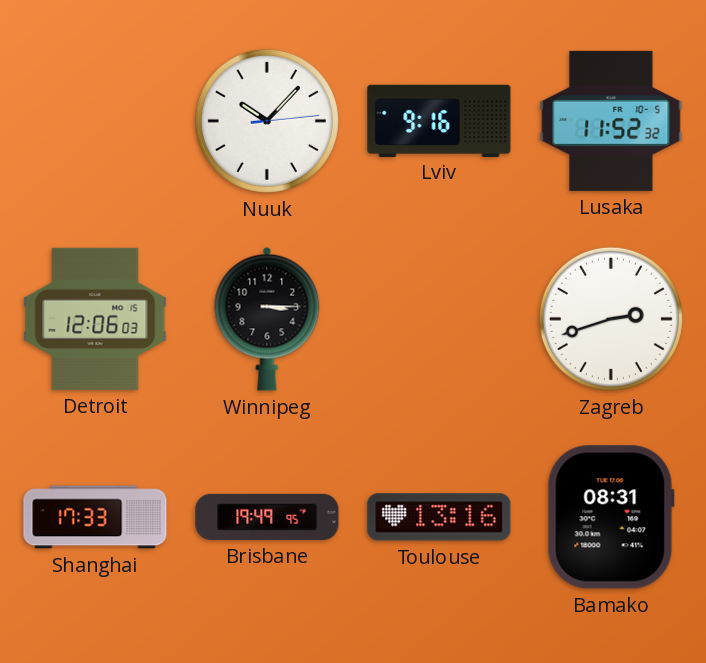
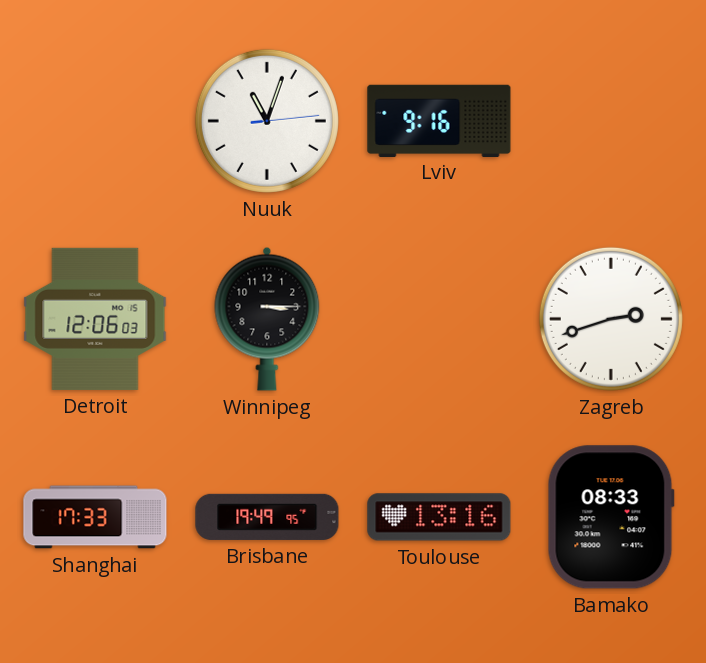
Nuuk: 10:07 -> 11:03
Lusaka: 11:52 -> none
Bamako: 08:31 -> 08:33
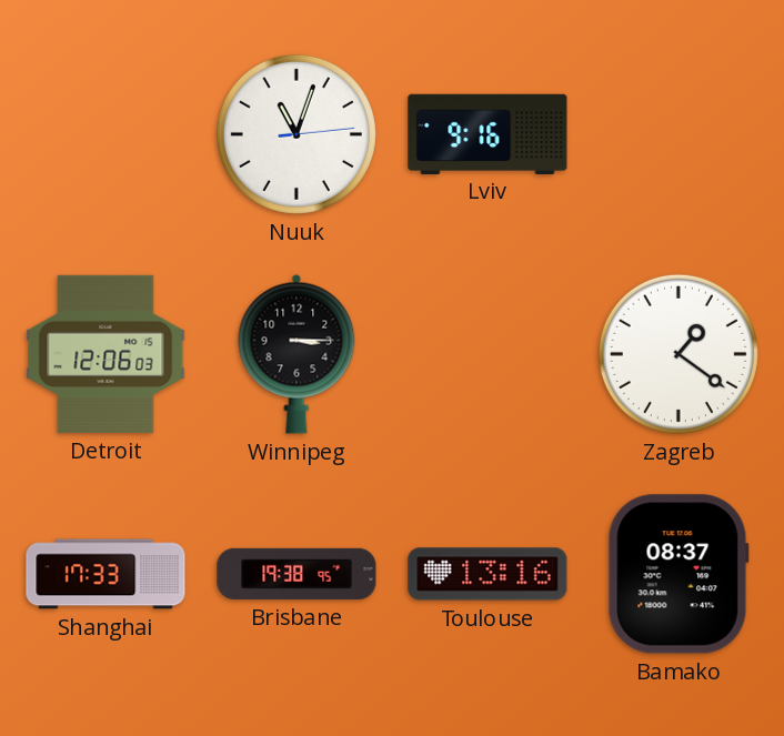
Zagreb: 2:42 -> 1:21
Brisbane: 19:49 -> 19:38
Bamako: 08:33 -> 08:37
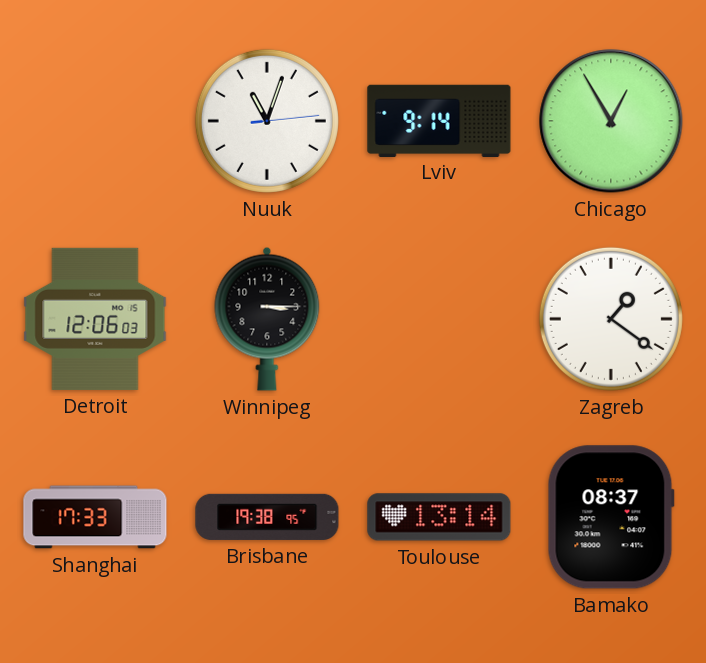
Lviv: 9:16 -> 9:14
Chicago: none -> 12:55
Toulouse: 13:16 -> 13:14
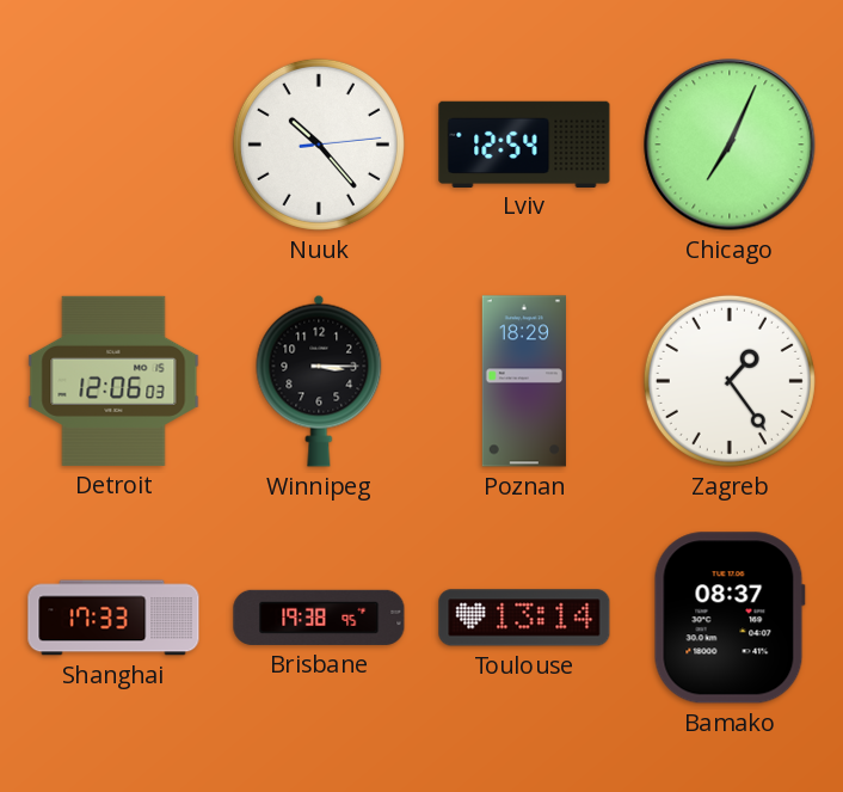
Nuuk: 11:03 -> 10:23
Lviv: 9:14 -> 12:54
Chicago: 12:55 -> 7:04
Poznan: none -> 18:29
Zagreb: 1:21 -> 1:24
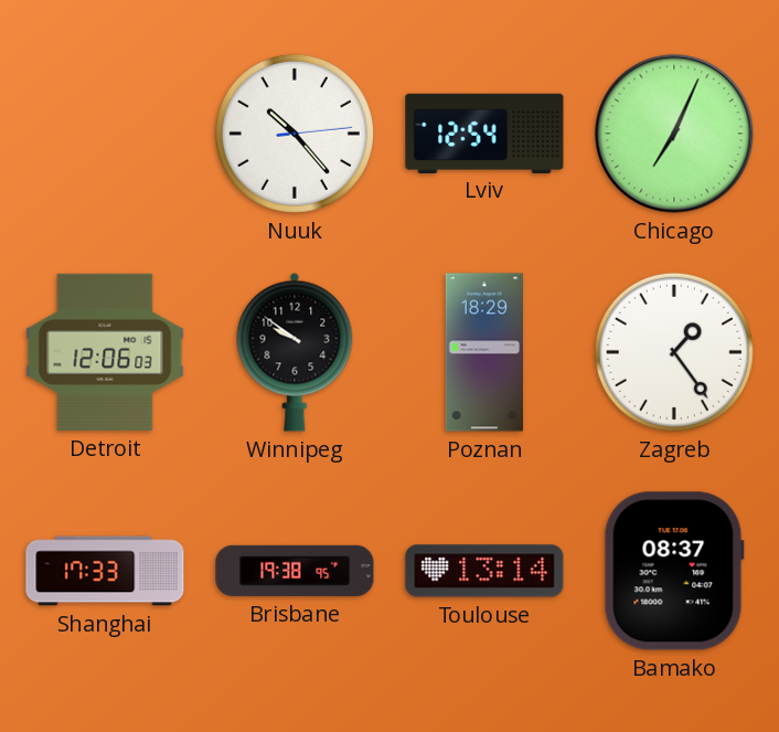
Winnipeg: 3:15 -> 9:51
